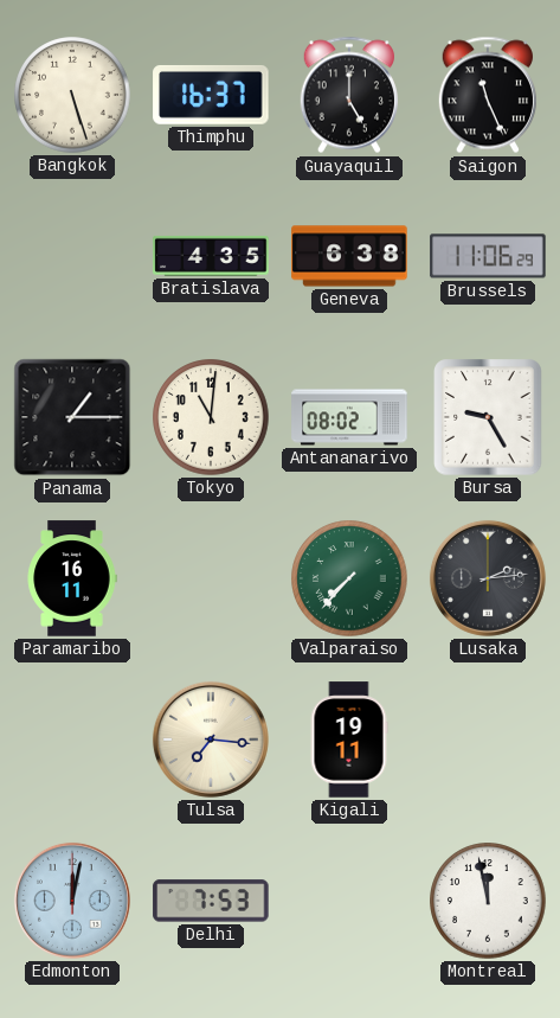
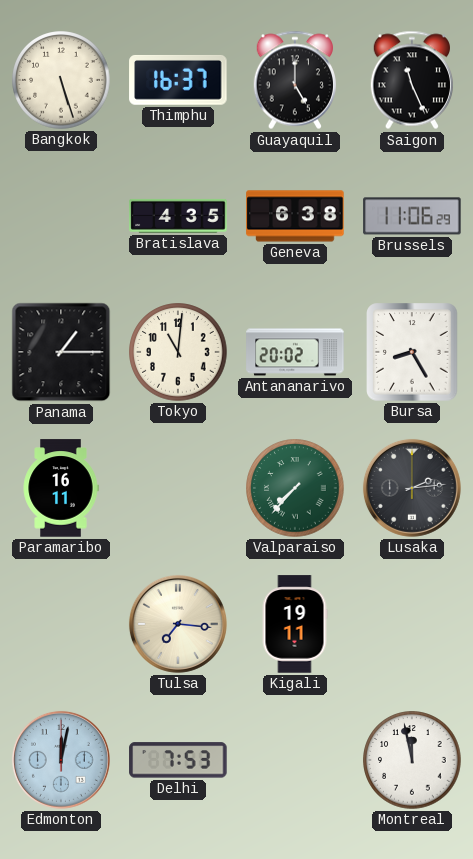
Antananarivo: 08:02 -> 20:02
Bursa: 9:25 -> 8:25
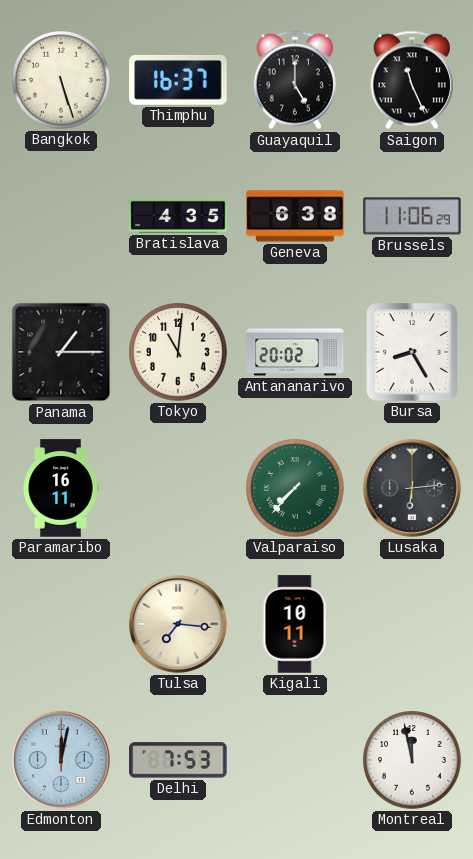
Lusaka: 2:14 -> 6:14
Kigali: 19:11 -> 10:11
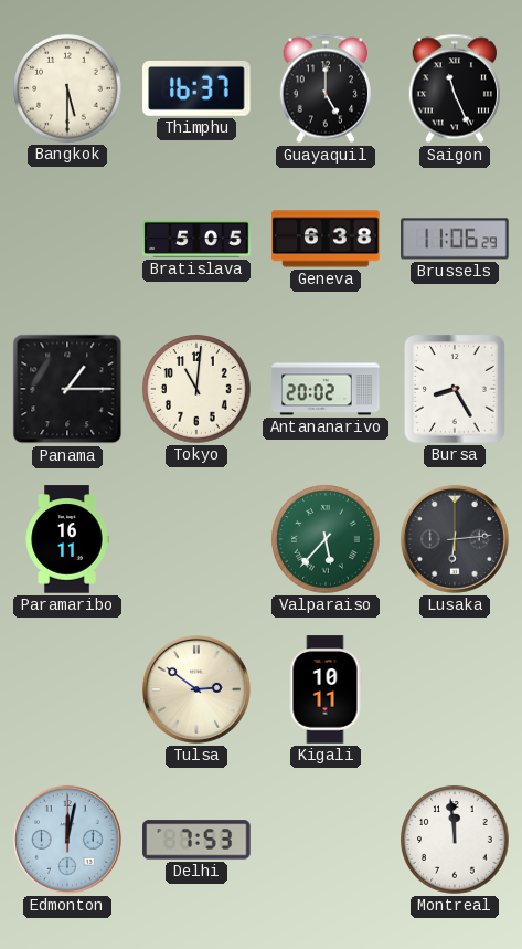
Bangkok: 5:27 -> 5:30
Bratislava: 4:35 -> 5:05
Valparaiso: 7:37 -> 5:37
Tulsa: 7:16 -> 2:51
Montreal: 11:58 -> 11:59
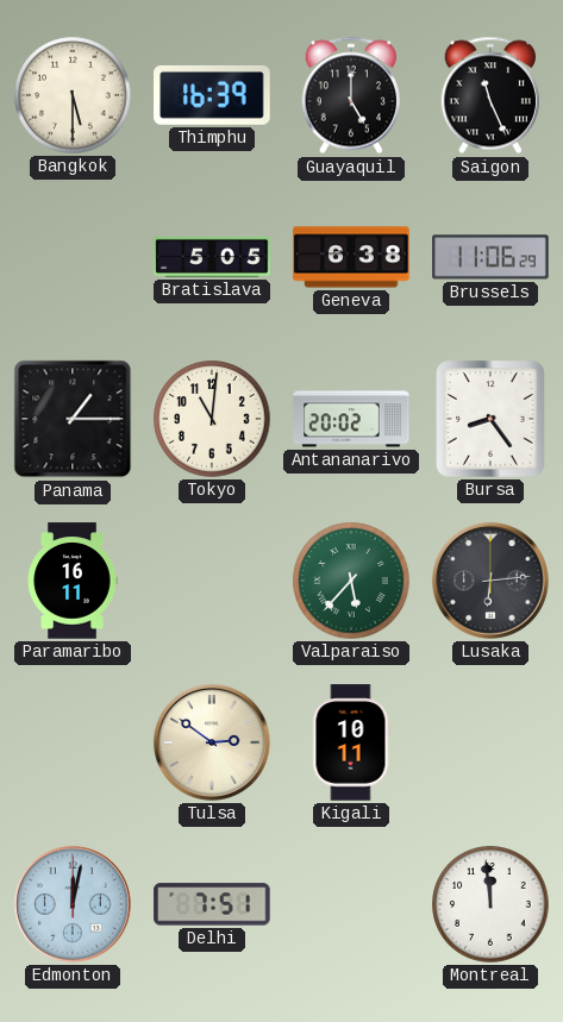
Thimphu: 16:37 -> 16:39
Bursa: 8:25 -> 8:24
Delhi: 7:53 -> 7:51
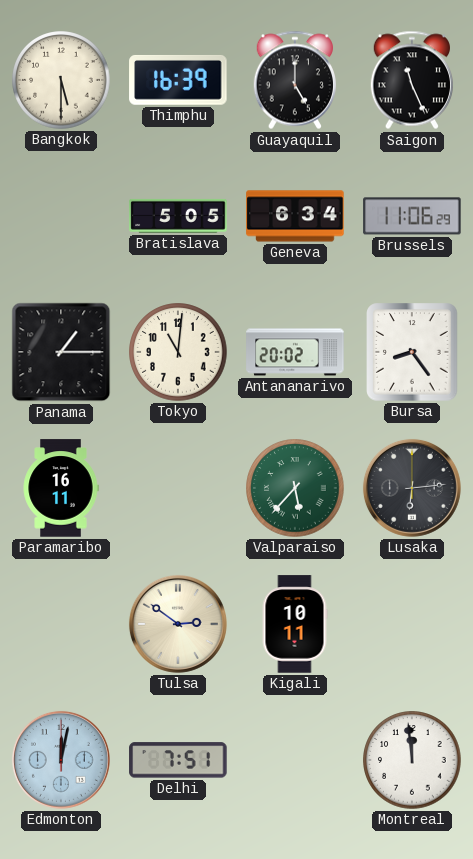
Geneva: 6:38 -> 6:34
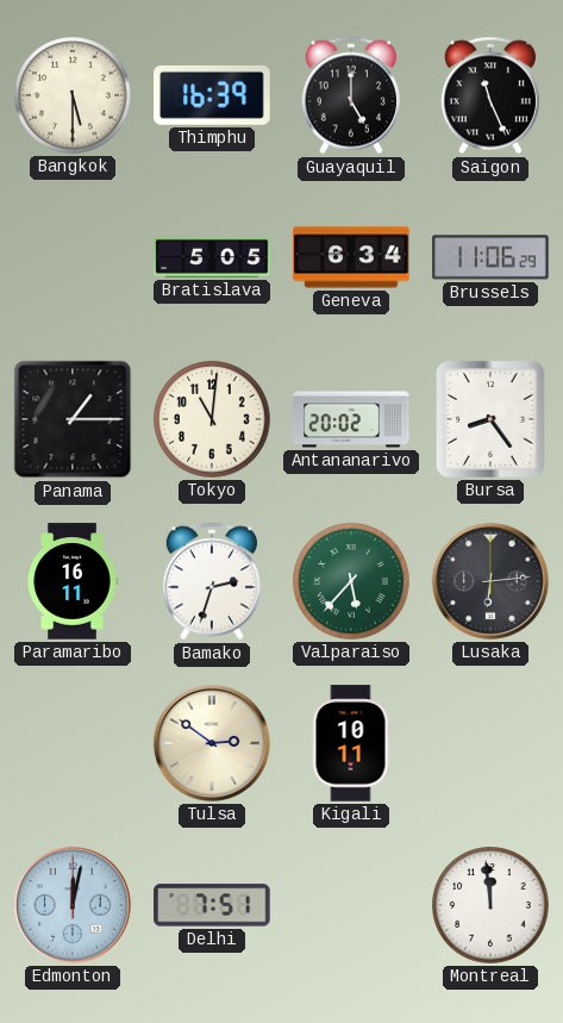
Bamako: none -> 2:33
